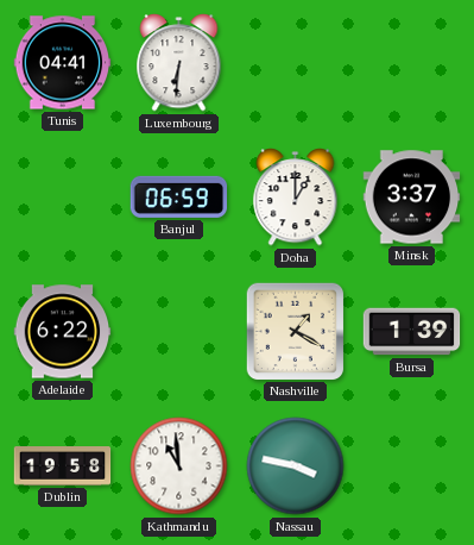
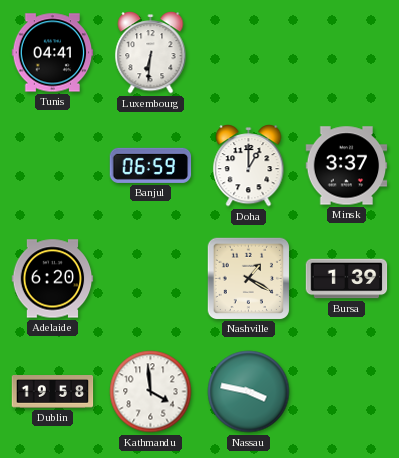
Adelaide: 6:22 -> 6:20
Kathmandu: 10:59 -> 3:59
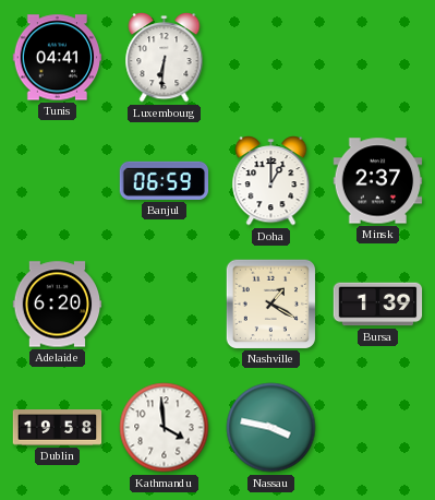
Minsk: 3:37 -> 2:37
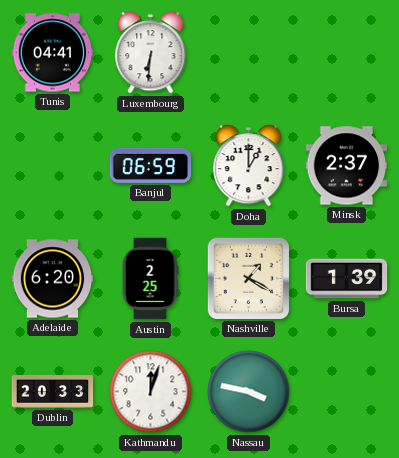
Austin: none -> 2:25
Dublin: 19:58 -> 20:33
Kathmandu: 3:59 -> 12:03
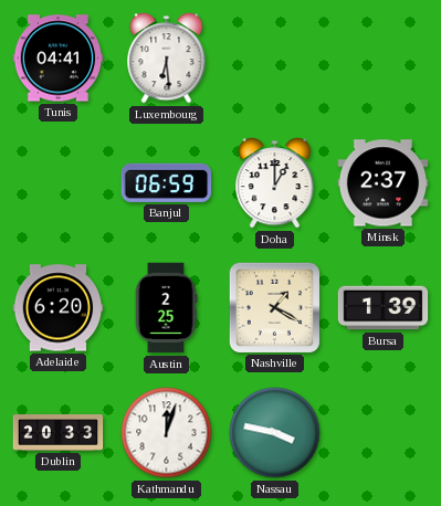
Luxembourg: 6:31 -> 6:29
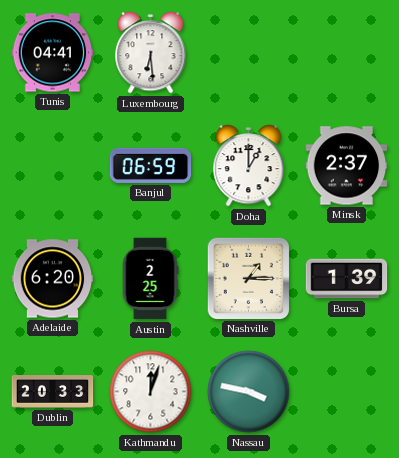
Nashville: 1:20 -> 1:15
